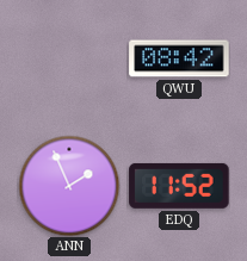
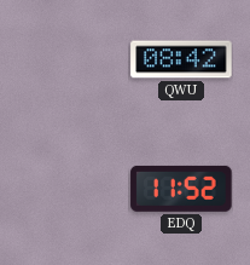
ANN: 1:56 -> none
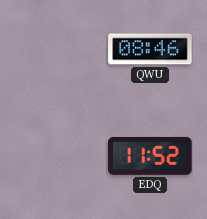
QWU: 08:42 -> 08:46
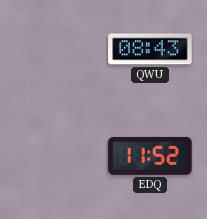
QWU: 08:46 -> 08:43
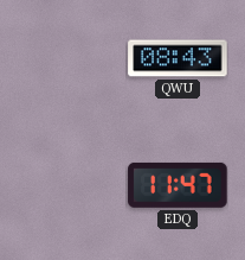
EDQ: 11:52 -> 11:47
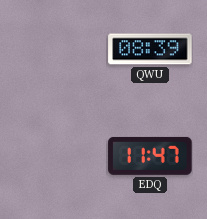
QWU: 08:43 -> 08:39
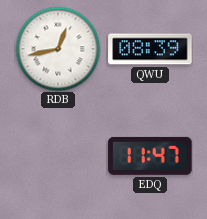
RDB: none -> 12:43
